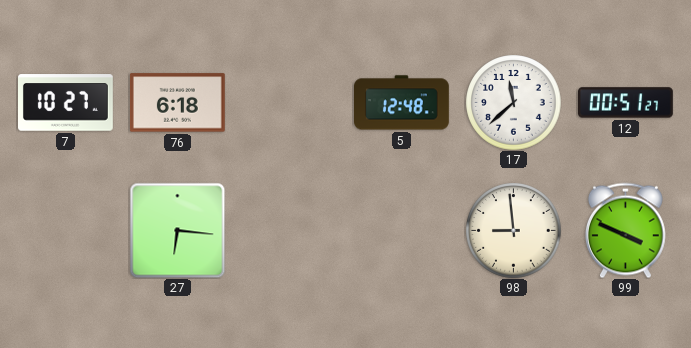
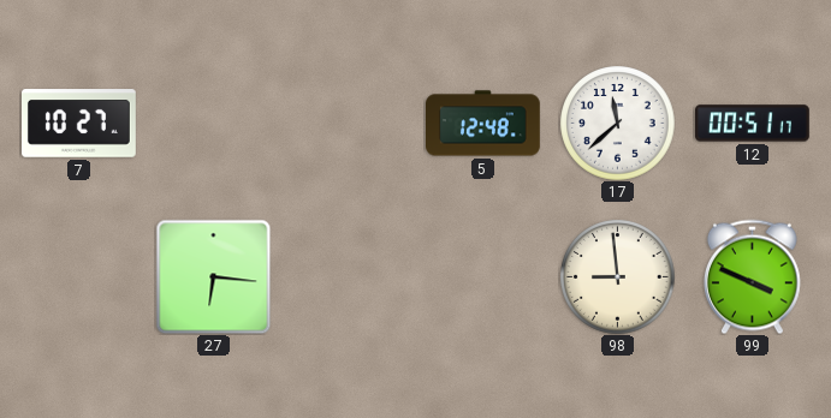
76: 6:18 -> none
12: 00:51:27 -> 00:51:17
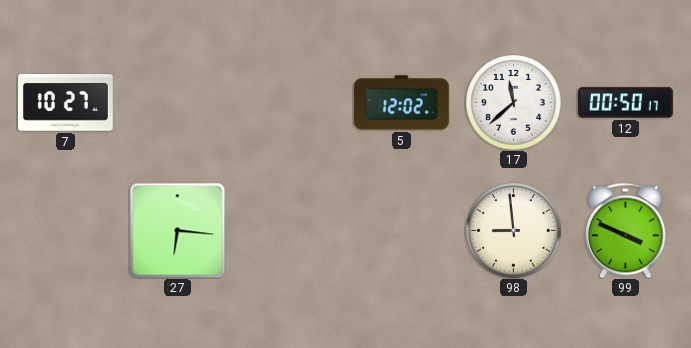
5: 12:48 -> 12:02
12: 00:51 -> 00:50
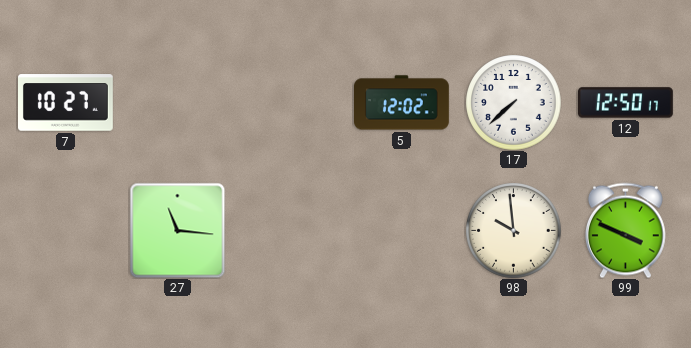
17: 11:38 -> 7:38
12: 00:50 -> 12:50
27: 6:16 -> 11:16
98: 8:59 -> 9:59
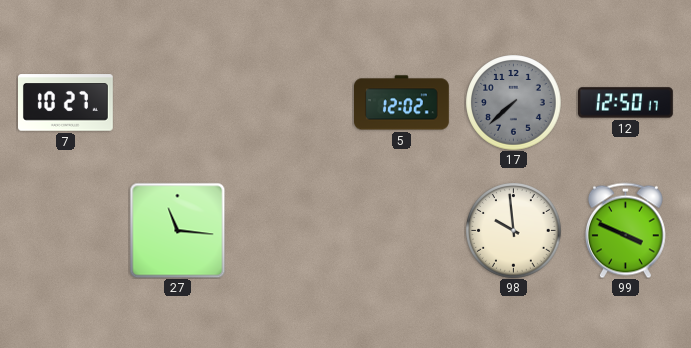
17 dial: white -> grey
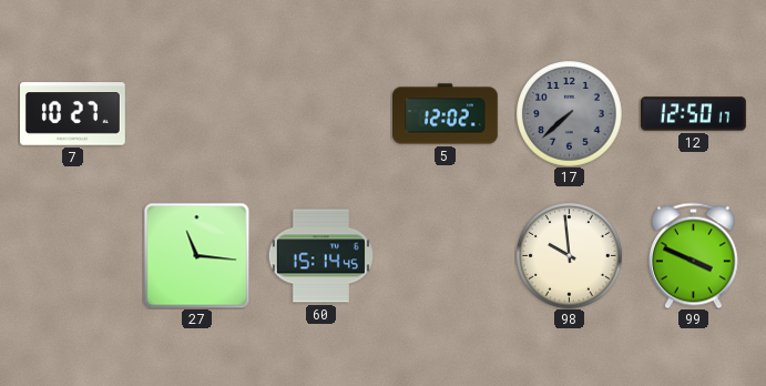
60: none -> 15:14
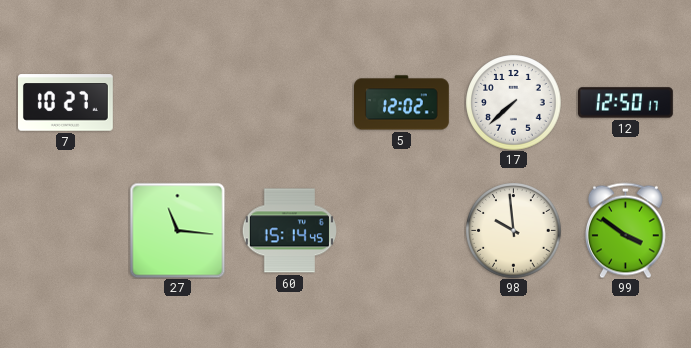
17 dial: grey -> white
99: 3:49 -> 3:51
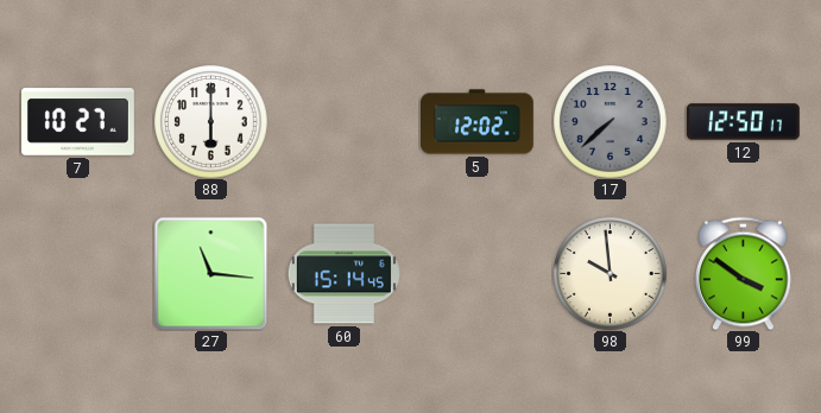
88: none -> 6:00
17 dial: white -> grey
